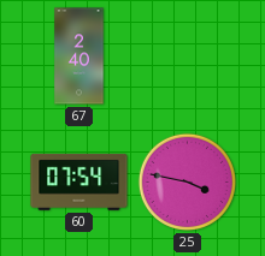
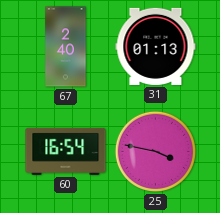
31: none -> 01:13
60: 07:54 -> 16:54
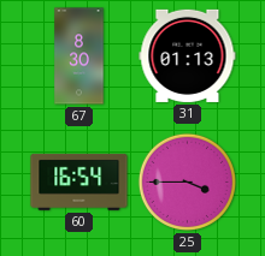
67: 2:40 -> 8:30
25: 3:47 -> 3:45
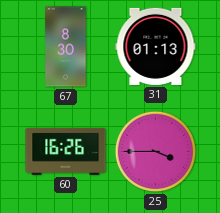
60: 16:54 -> 16:26
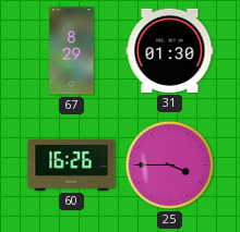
67: 8:30 -> 8:29
31: 01:13 -> 01:30
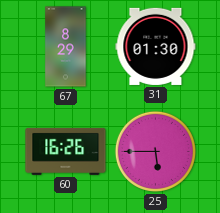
25: 3:45 -> 5:45
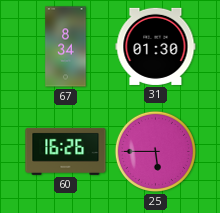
67: 8:29 -> 8:34
